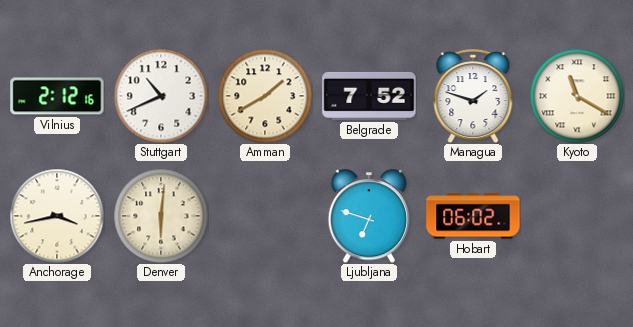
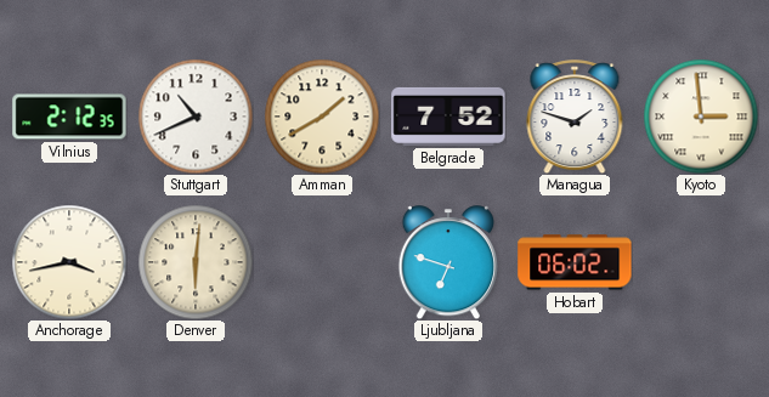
Vilnius: 2:12:16 -> 2:12:35
Kyoto: 11:20 -> 2:59
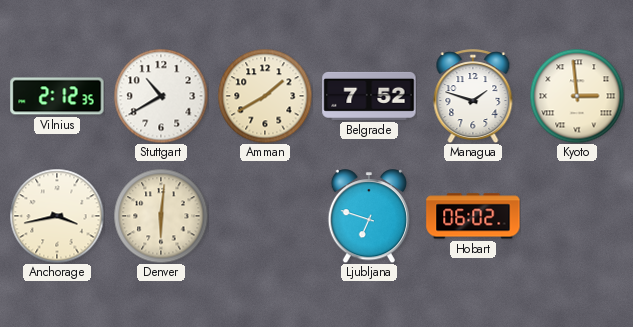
Stuttgart: 10:41 -> 10:40
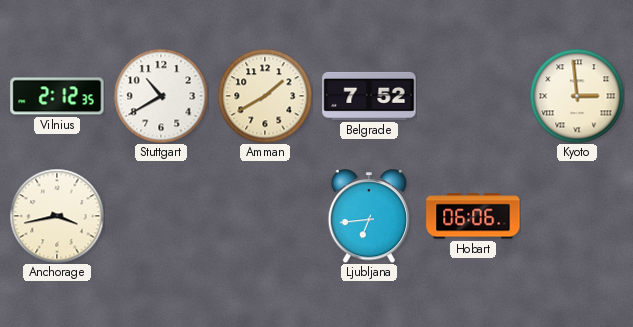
Managua: 1:48 -> none
Denver: 6:01 -> none
Ljubljana: 6:48 -> 6:44
Hobart: 06:02 -> 06:06
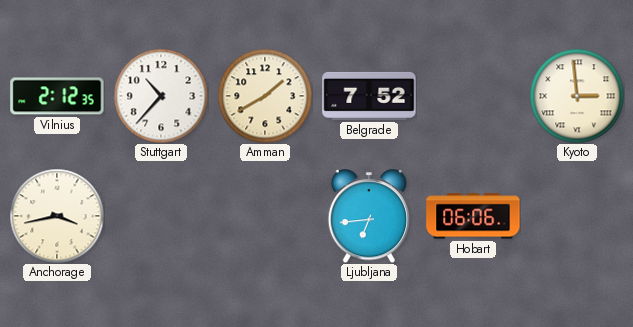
Stuttgart: 10:40 -> 10:37
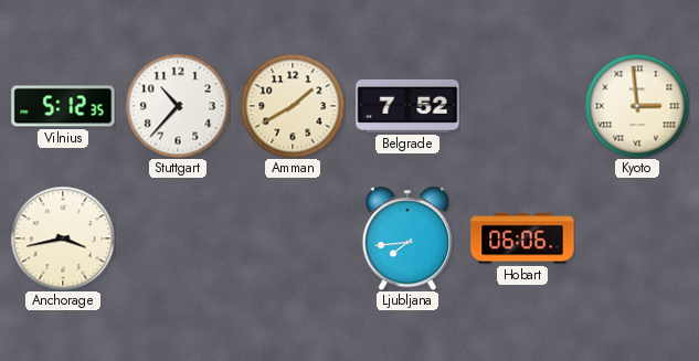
Vilnius: 2:12 -> 5:12
Ljubljana: 6:44 -> 7:44
